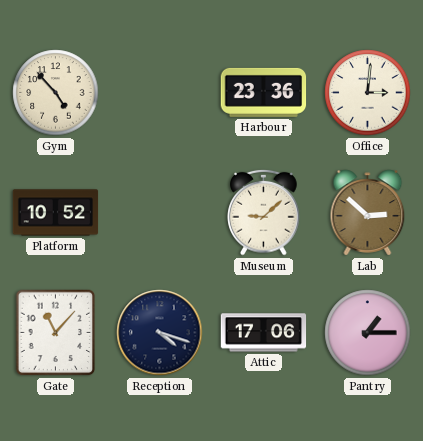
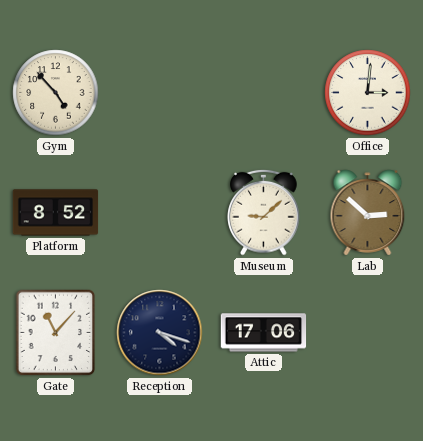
Harbour: 23:36 -> none
Platform: 10:52 -> 8:52
Pantry: 1:15 -> none
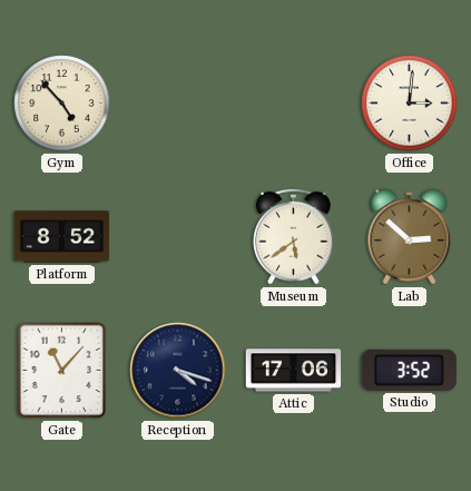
Museum: 9:08 -> 5:39
Studio: none -> 3:52
